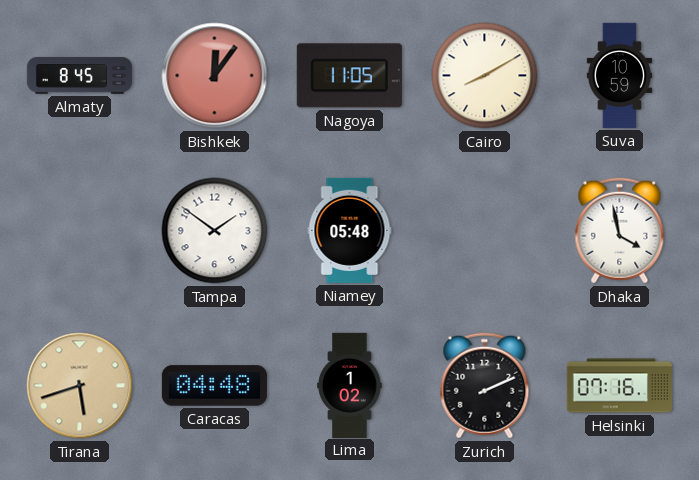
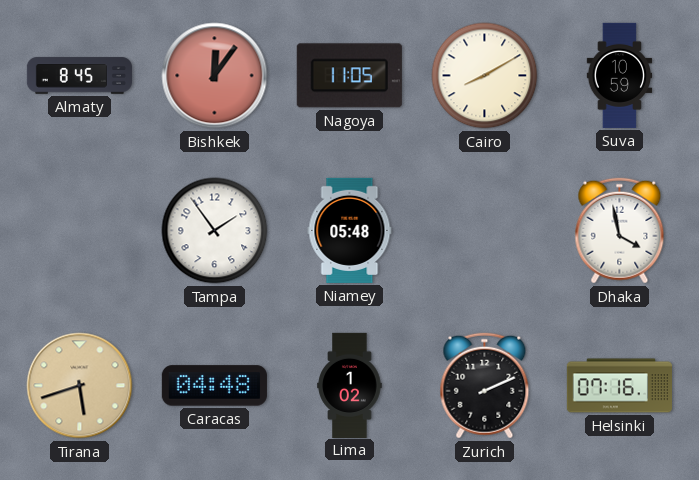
Tampa: 1:51 -> 1:54
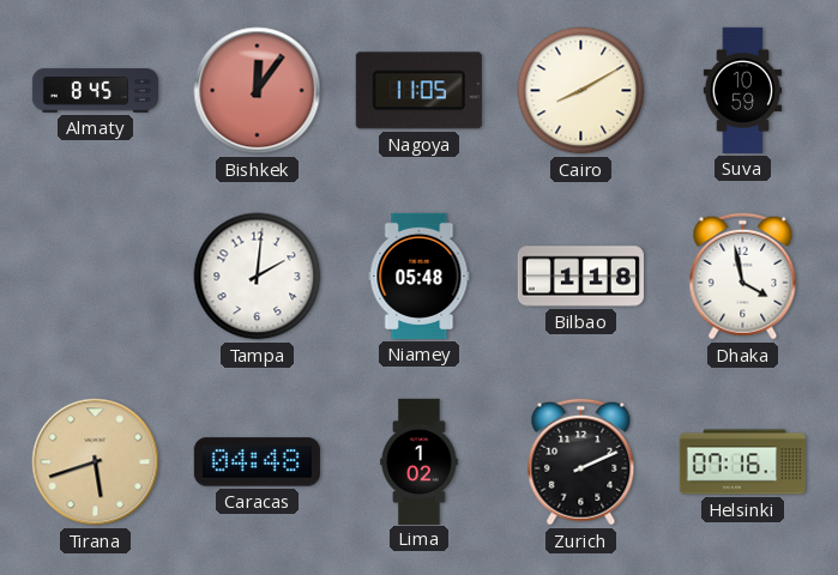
Tampa: 1:54 -> 2:01
Bilbao: none -> 1:18
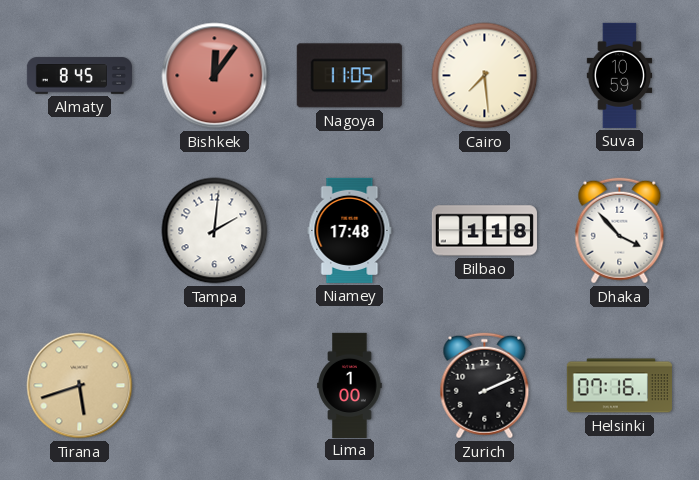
Cairo: 8:10 -> 7:29
Niamey: 05:48 -> 17:48
Dhaka: 3:58 -> 3:53
Caracas: 04:48 -> none
Lima: 1:02 -> 1:00
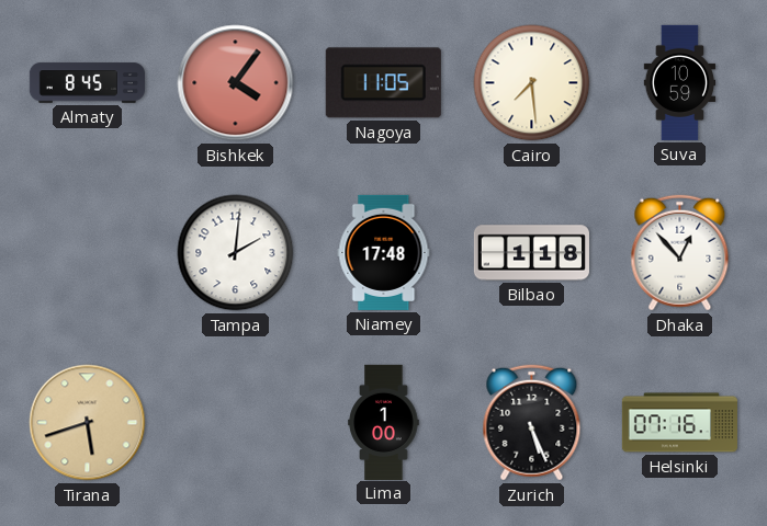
Bishkek: 12:06 -> 4:06
Dhaka: 3:53 -> 12:53
Zurich: 2:11 -> 5:26
